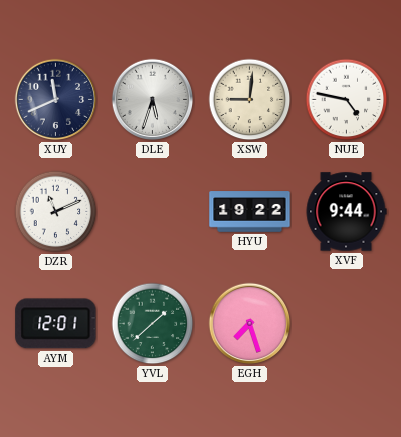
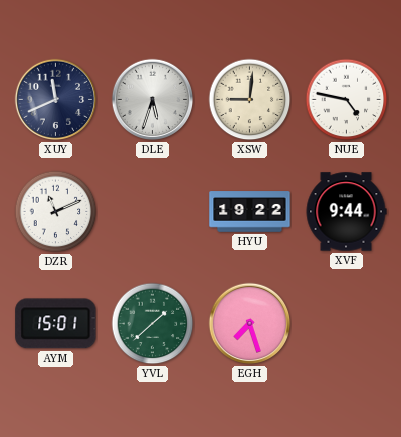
AYM: 12:01 -> 15:01
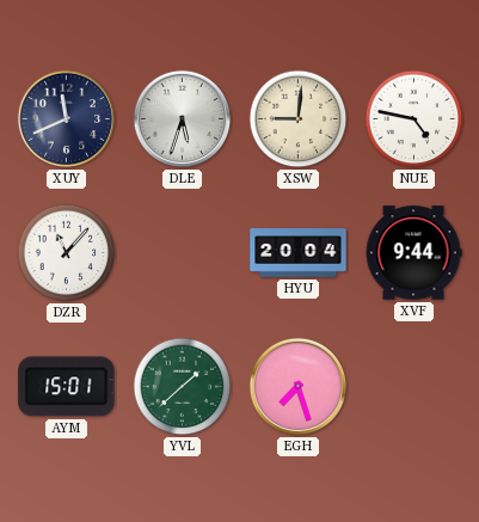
DZR: 11:11 -> 11:07
HYU: 19:22 -> 20:04
